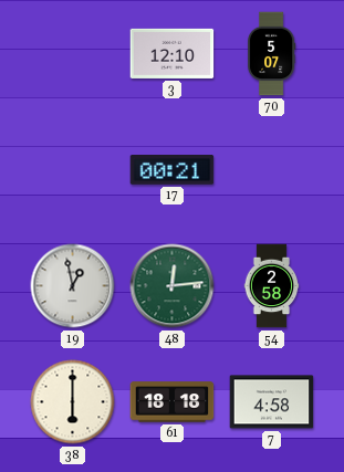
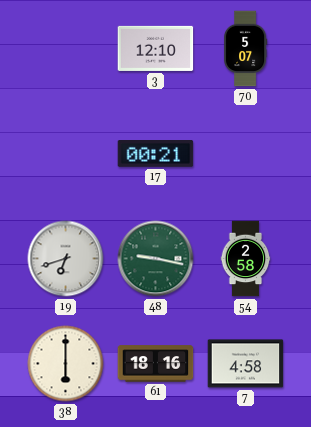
19: 12:58 -> 6:42
48: 12:14 -> 9:17
61: 18:18 -> 18:16
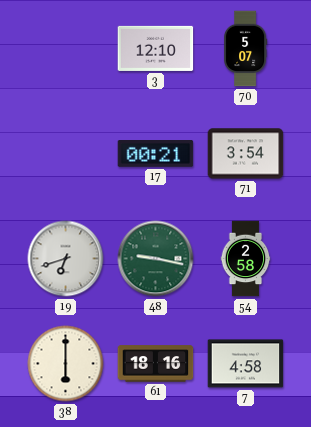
71: none -> 3:54
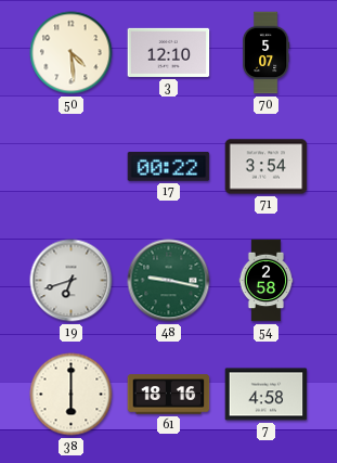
50: none -> 4:29
17: 00:21 -> 00:22
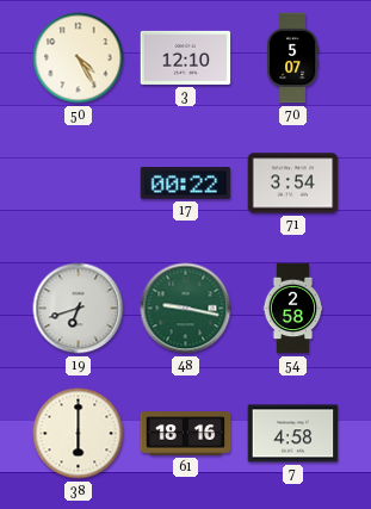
50: 4:29 -> 4:25
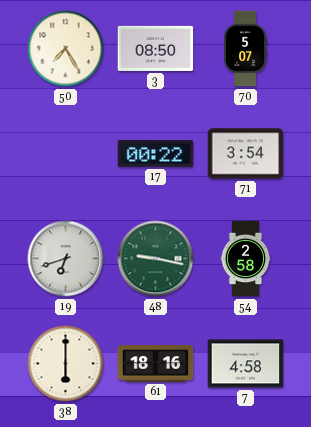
50: 4:25 -> 7:25
3: 12:10 -> 08:50
